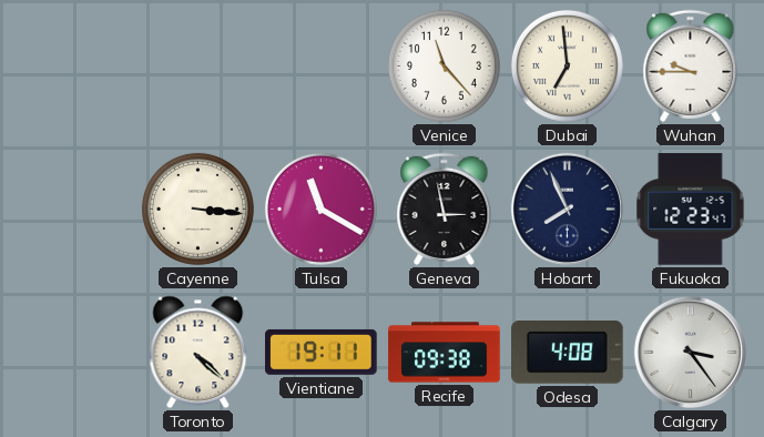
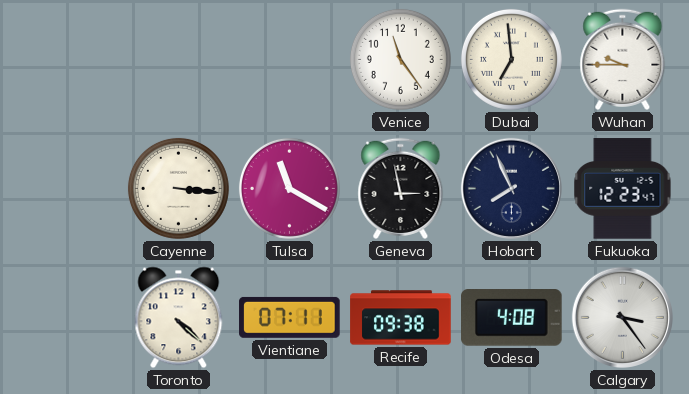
Venice: 11:23 -> 11:24
Vientiane: 19:11 -> 07:11
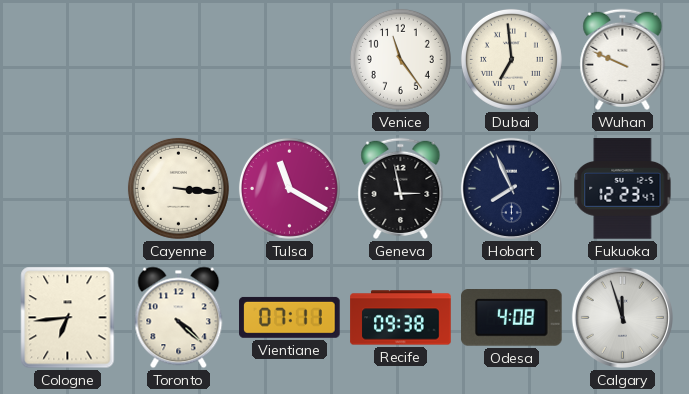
Wuhan: 9:45 -> 9:49
Cologne: none -> 6:44
Calgary: 3:24 -> 11:57
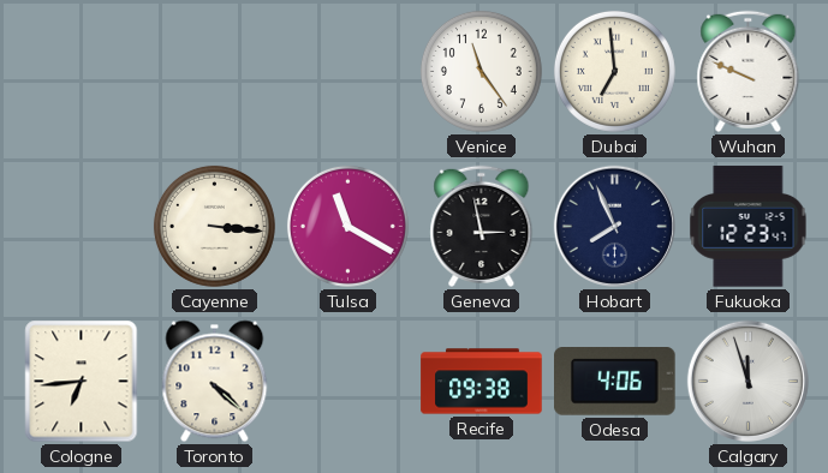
Vientiane: 07:11 -> none
Odesa: 4:08 -> 4:06
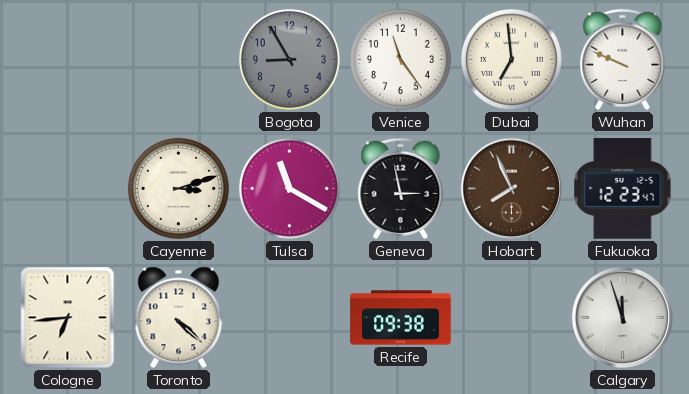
Bogota: none -> 8:55
Cayenne: 3:16 -> 3:12
Hobart dial: navy -> brown
Odesa: 4:06 -> none
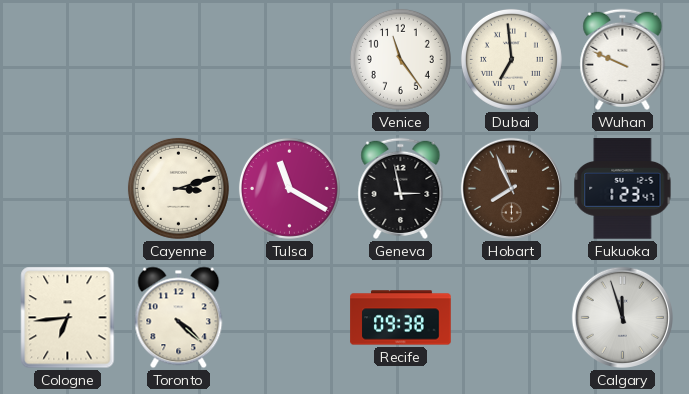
Bogota: 8:55 -> none
Fukuoka: 12:23 -> 1:23
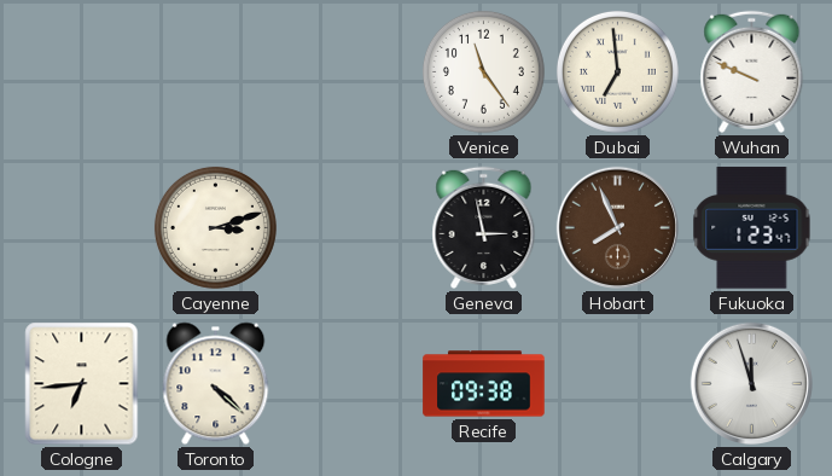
Tulsa: 11:20 -> none
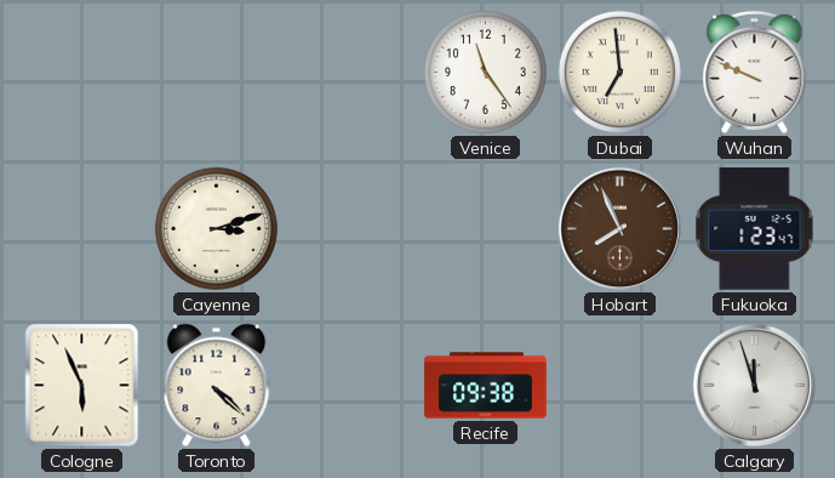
Geneva: 2:58 -> none
Cologne: 6:44 -> 5:56
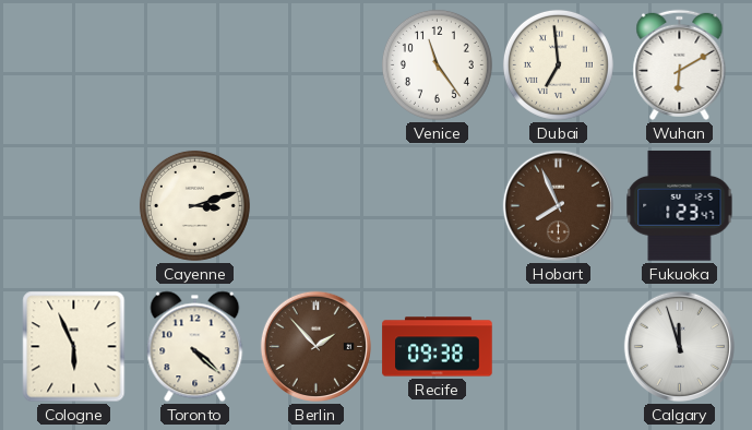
Wuhan: 9:49 -> 6:10
Berlin: none -> 1:53
